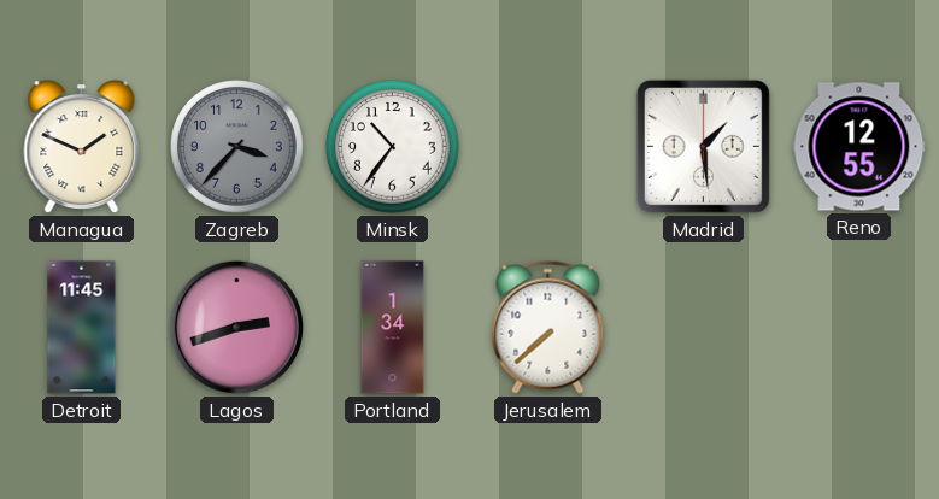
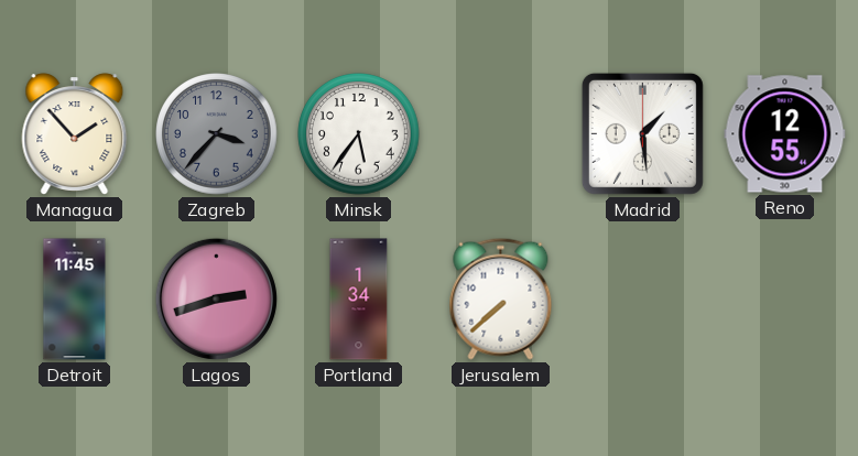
Managua: 1:49 -> 1:53
Minsk: 10:36 -> 5:36
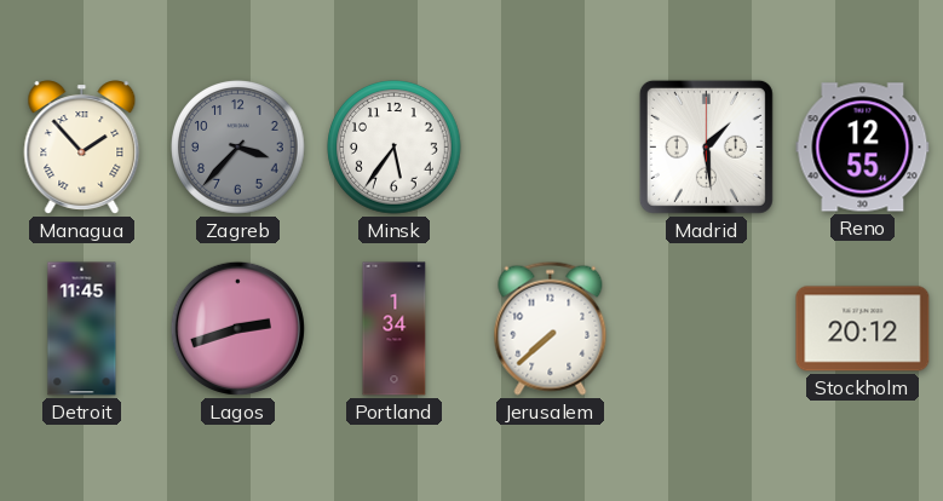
Stockholm: none -> 20:12
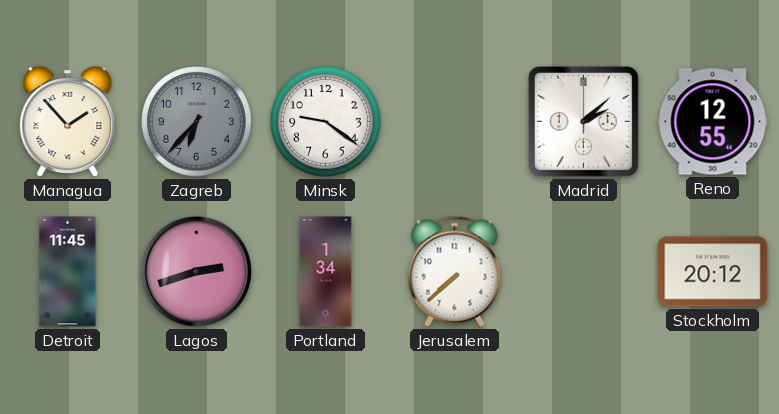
Zagreb: 3:37 -> 6:37
Minsk: 5:36 -> 9:21
Madrid: 1:29 -> 2:08
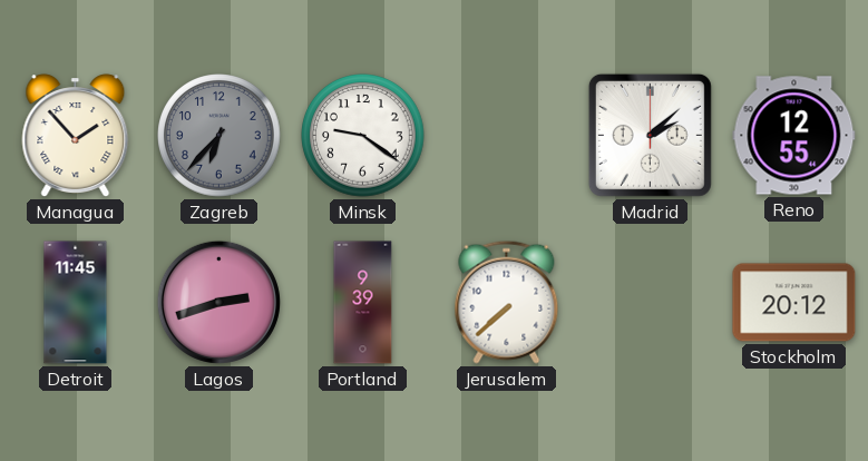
Portland: 1:34 -> 9:39
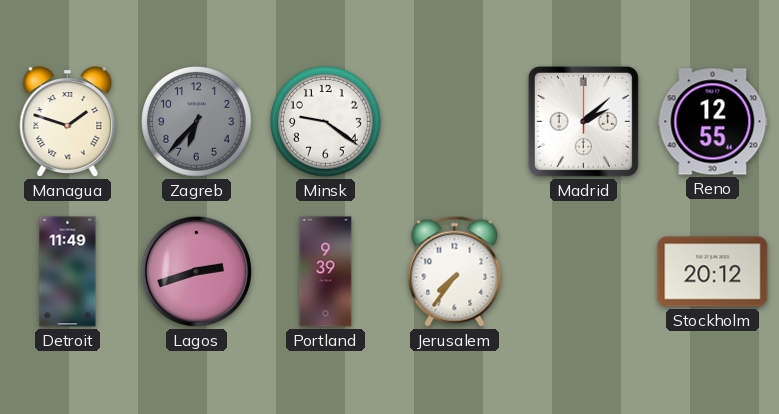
Managua: 1:53 -> 1:48
Detroit: 11:45 -> 11:49
Jerusalem: 7:38 -> 7:36
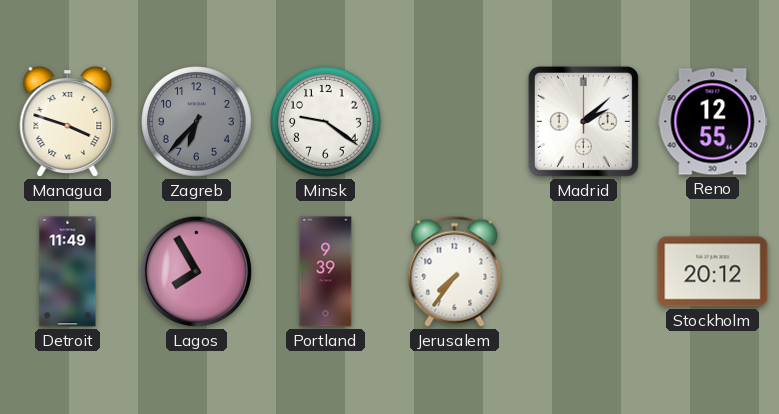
Managua: 1:48 -> 3:48
Lagos: 2:42 -> 7:55
